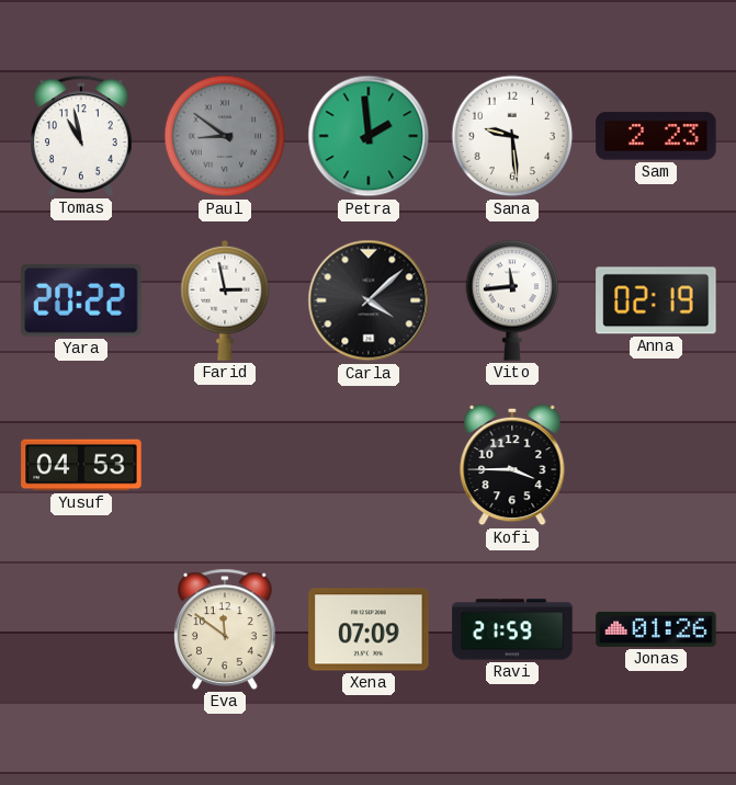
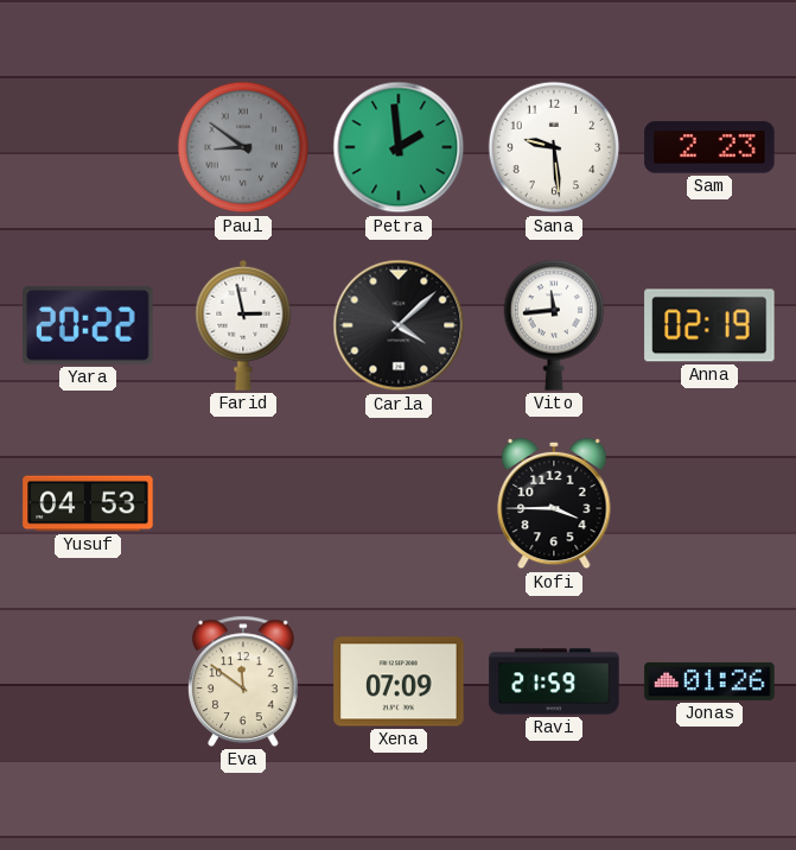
Tomas: 10:58 -> none
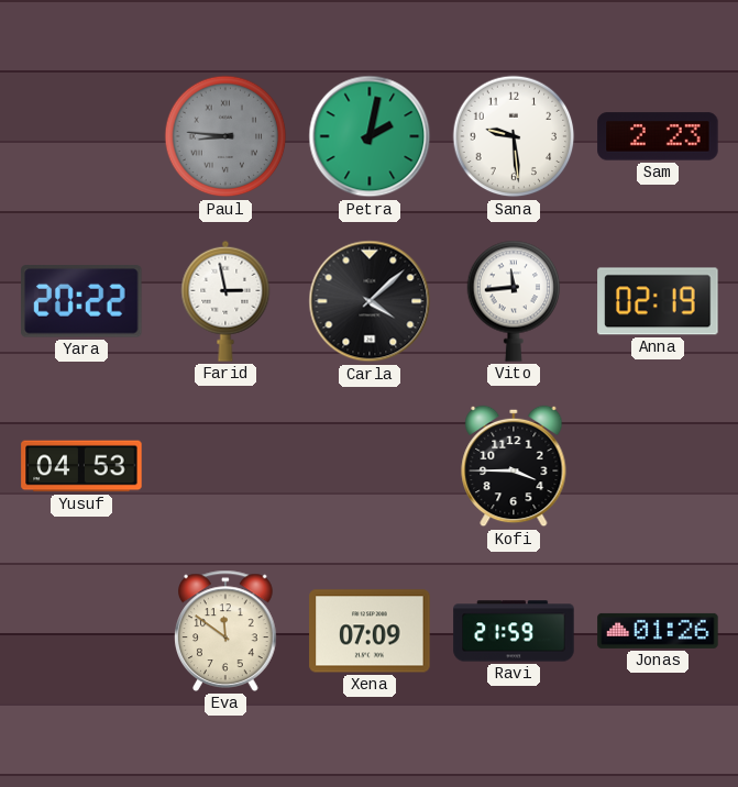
Paul: 8:51 -> 8:46
Petra: 1:59 -> 2:02
